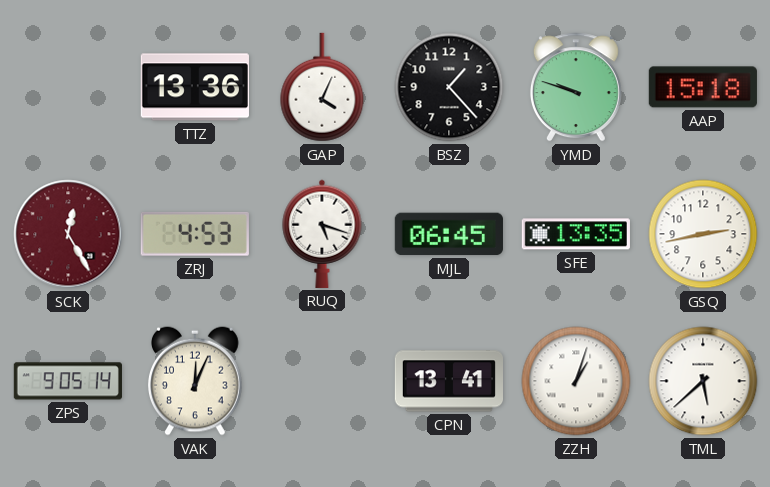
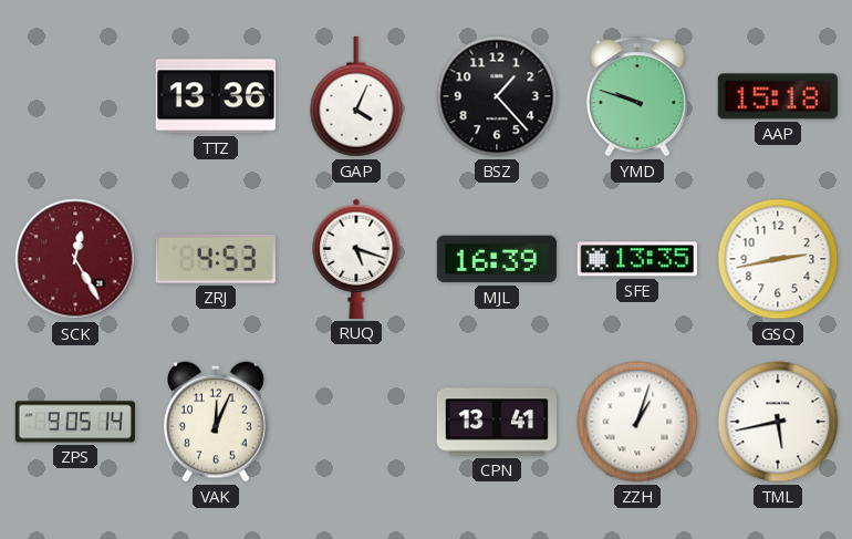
MJL: 06:45 -> 16:39
TML: 5:38 -> 5:43
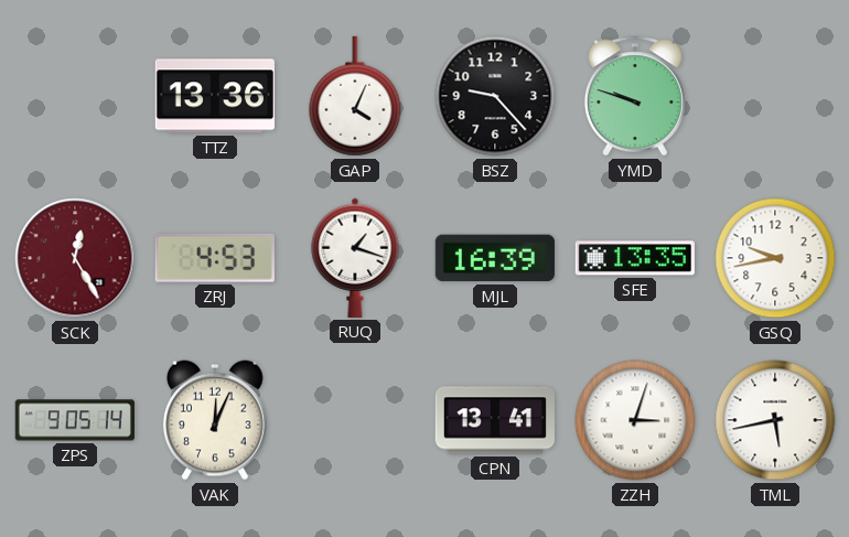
BSZ: 1:23 -> 9:23
AAP: 15:18 -> none
RUQ: 5:18 -> 1:18
GSQ: 2:43 -> 9:43
ZZH: 1:03 -> 3:03
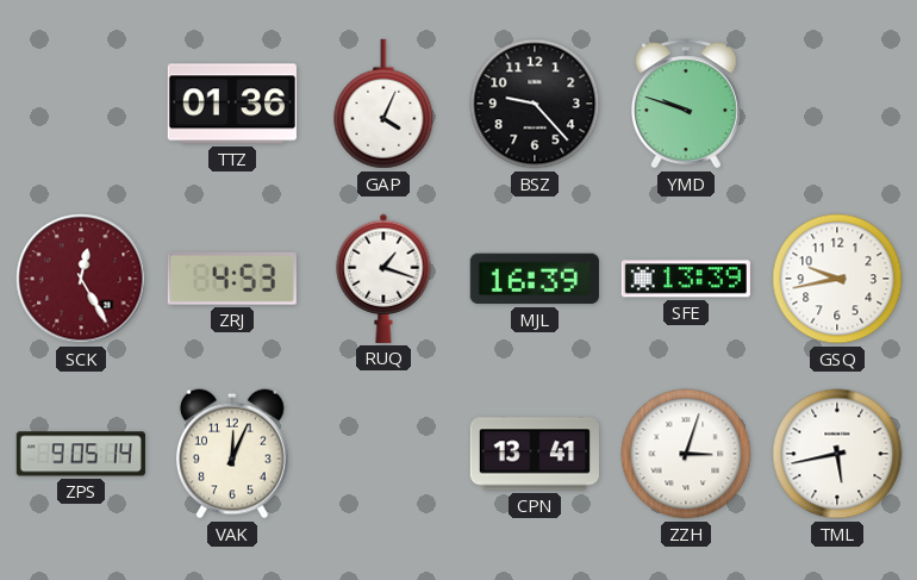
TTZ: 13:36 -> 01:36
SFE: 13:35 -> 13:39
